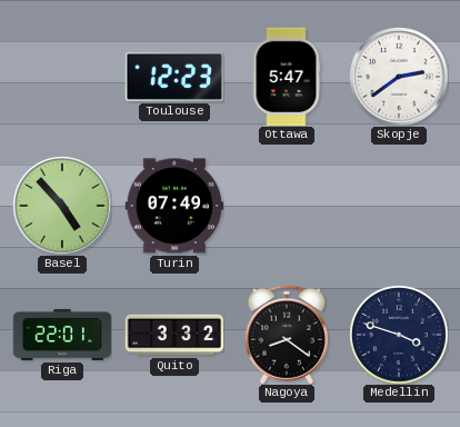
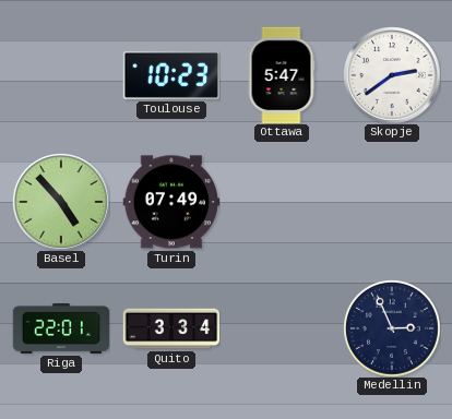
Toulouse: 12:23 -> 10:23
Quito: 3:32 -> 3:34
Nagoya: 8:21 -> none
Medellin: 3:48 -> 2:56
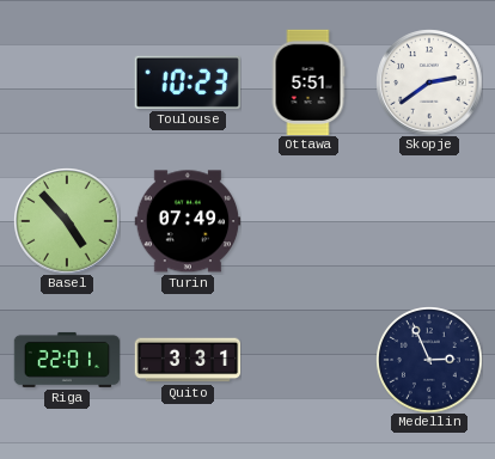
Ottawa: 5:47 -> 5:51
Quito: 3:34 -> 3:31
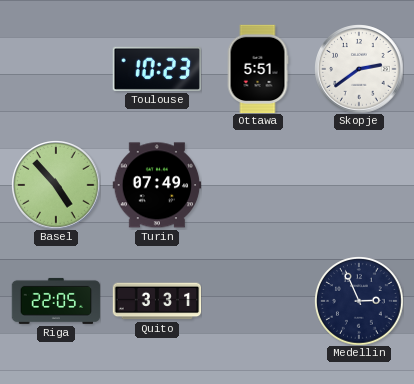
Riga: 22:01 -> 22:05
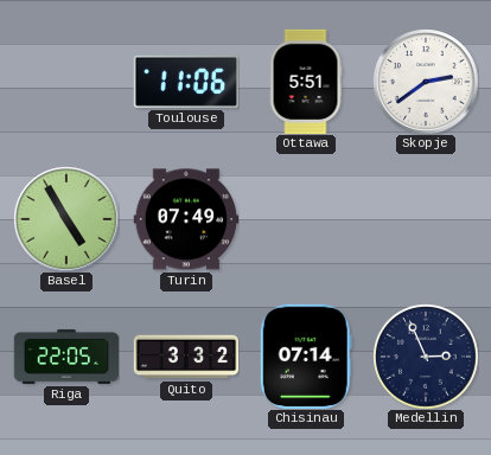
Toulouse: 10:23 -> 11:06
Basel: 4:53 -> 4:55
Quito: 3:31 -> 3:32
Chisinau: none -> 07:14
